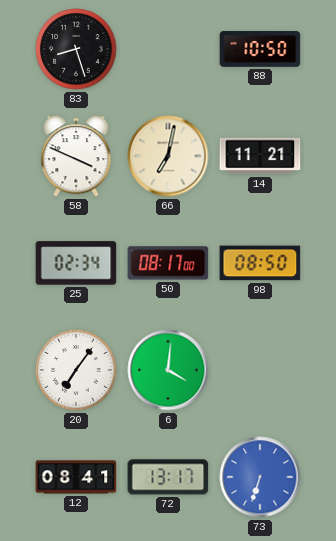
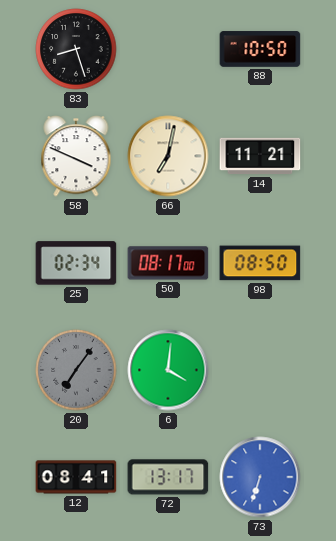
20 dial: white -> grey
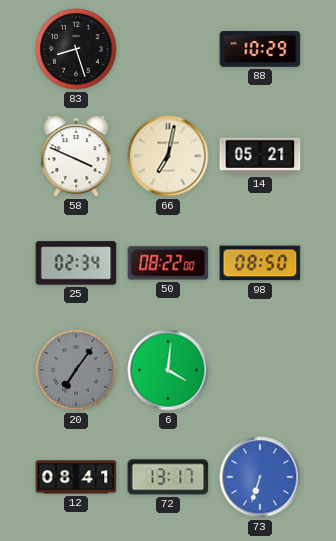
88: 10:50 -> 10:29
14: 11:21 -> 05:21
50: 08:17 -> 08:22
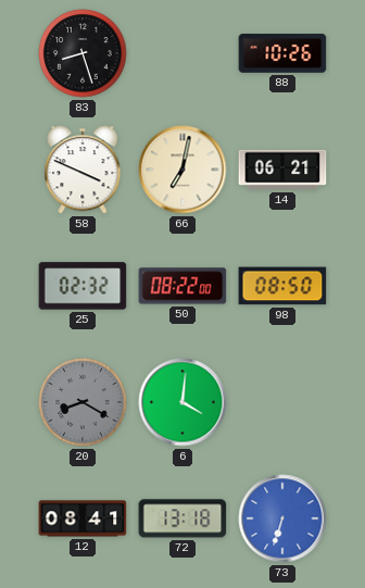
88: 10:29 -> 10:26
14: 05:21 -> 06:21
25: 02:34 -> 02:32
20: 7:06 -> 8:20
72: 13:17 -> 13:18
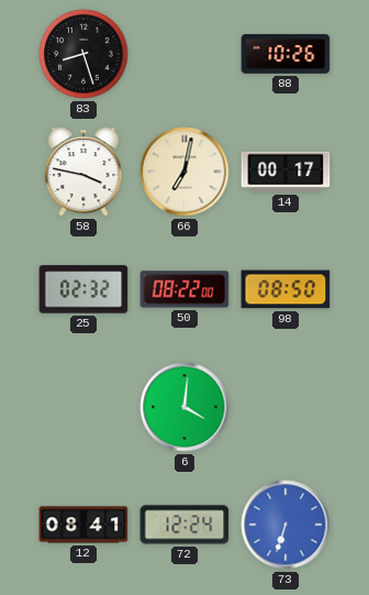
58: 3:49 -> 3:47
14: 06:21 -> 00:17
20: 8:20 -> none
72: 13:18 -> 12:24
